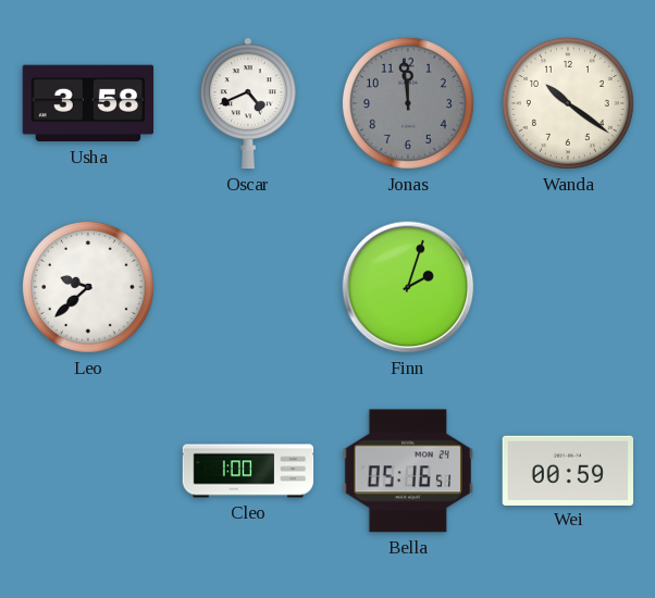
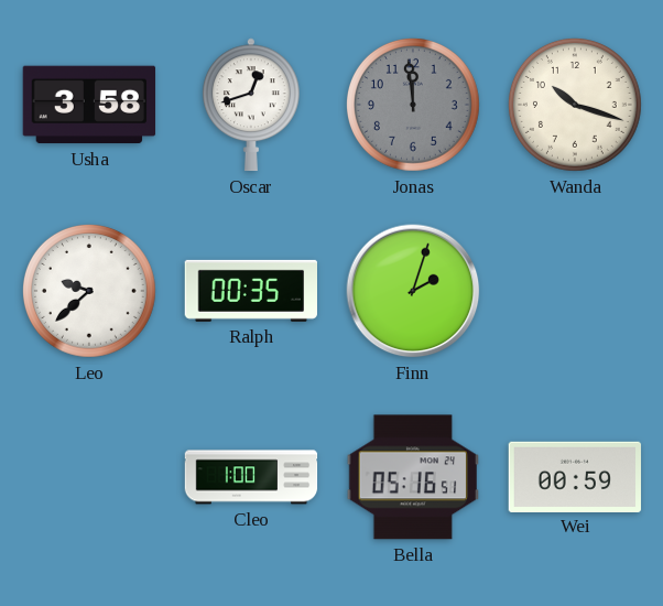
Oscar: 4:41 -> 12:42
Wanda: 10:21 -> 10:18
Ralph: none -> 00:35
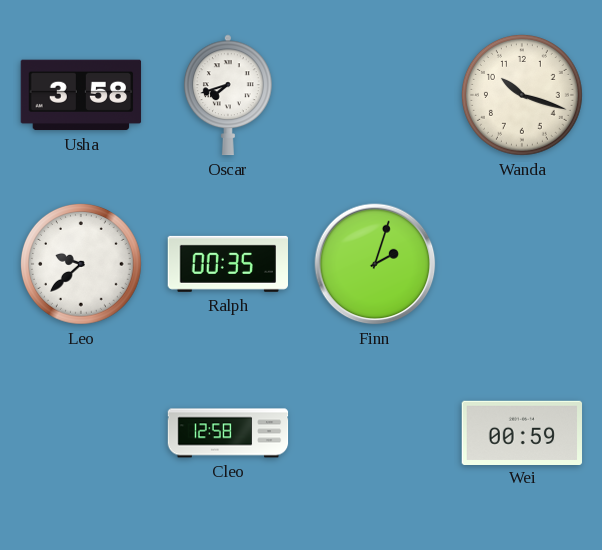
Oscar: 12:42 -> 7:42
Jonas: 11:59 -> none
Cleo: 1:00 -> 12:58
Bella: 05:16 -> none
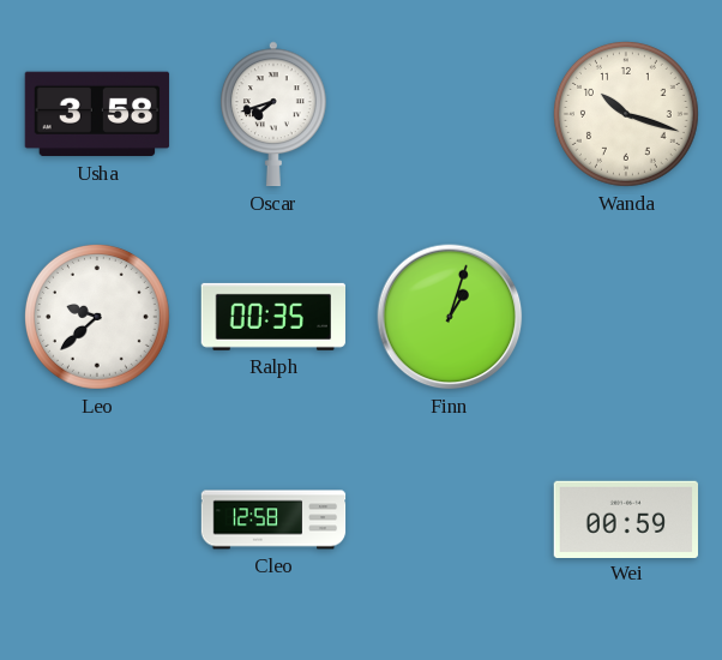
Finn: 2:03 -> 1:03
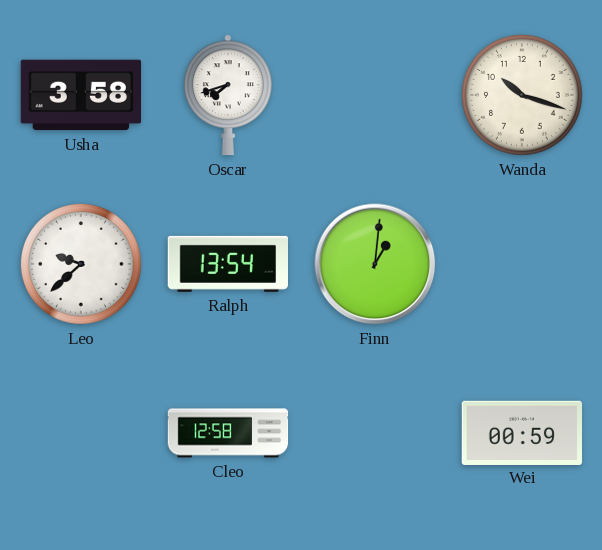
Ralph: 00:35 -> 13:54
Finn: 1:03 -> 1:01
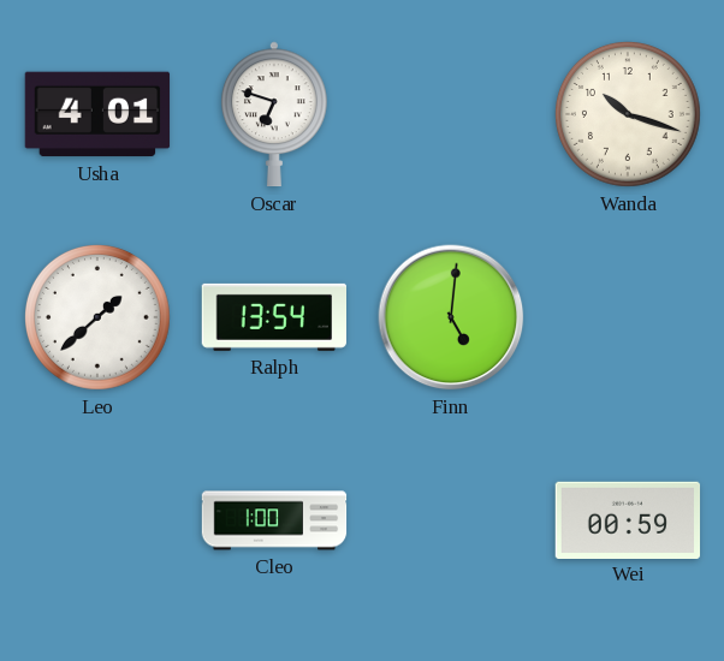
Usha: 3:58 -> 4:01
Oscar: 7:42 -> 6:48
Leo: 9:38 -> 1:38
Finn: 1:01 -> 5:01
Cleo: 12:58 -> 1:00
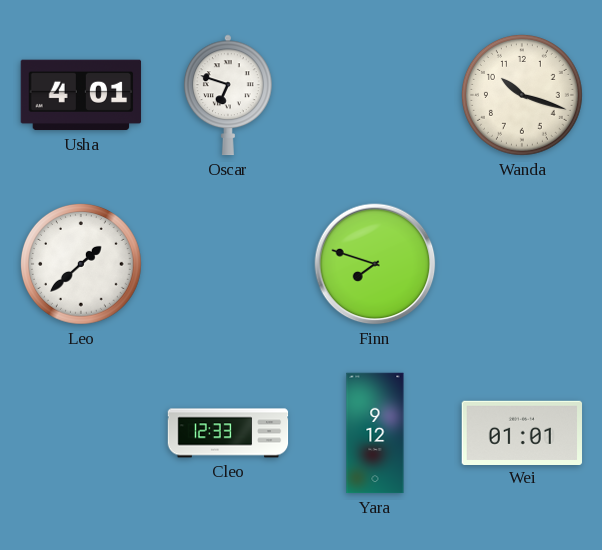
Ralph: 13:54 -> none
Finn: 5:01 -> 7:48
Cleo: 1:00 -> 12:33
Yara: none -> 9:12
Wei: 00:59 -> 01:01
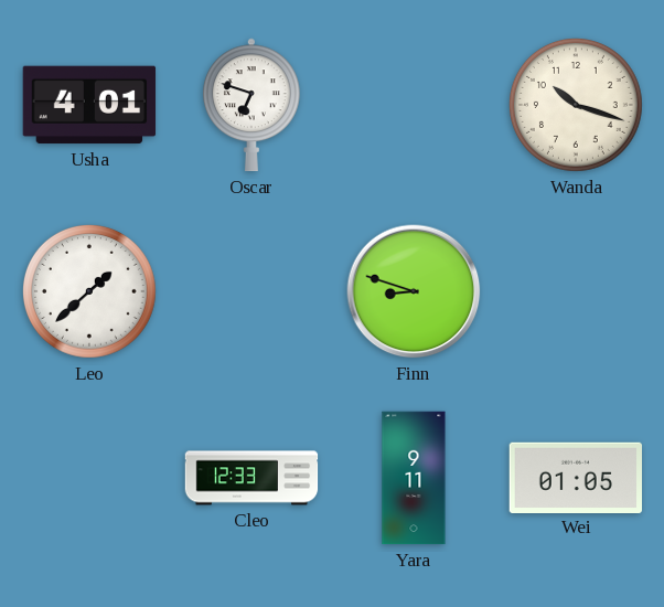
Finn: 7:48 -> 8:48
Yara: 9:12 -> 9:11
Wei: 01:01 -> 01:05
